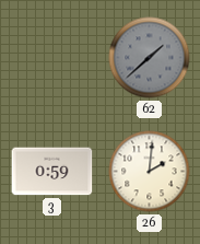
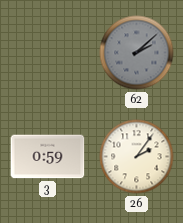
62: 1:38 -> 2:08
26: 2:01 -> 2:06
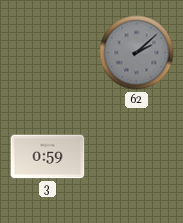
26: 2:06 -> none
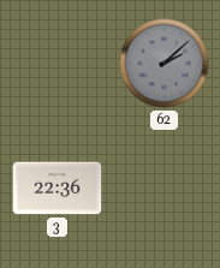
3: 0:59 -> 22:36
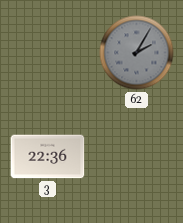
62: 2:08 -> 2:05
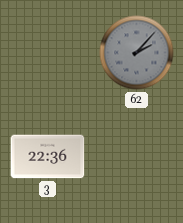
62: 2:05 -> 2:07
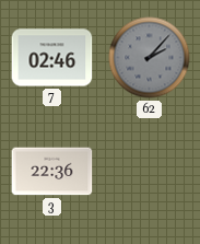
7: none -> 02:46
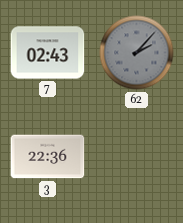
7: 02:46 -> 02:43
